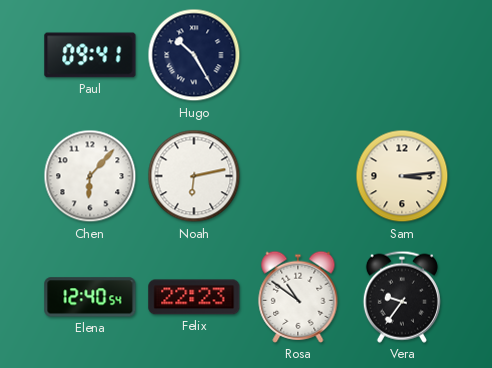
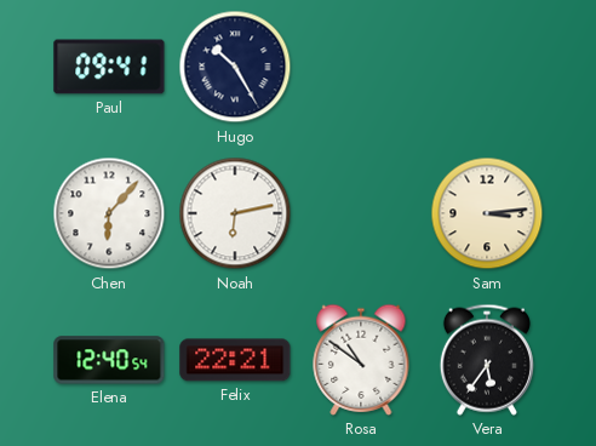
Felix: 22:23 -> 22:21
Vera: 9:36 -> 5:36
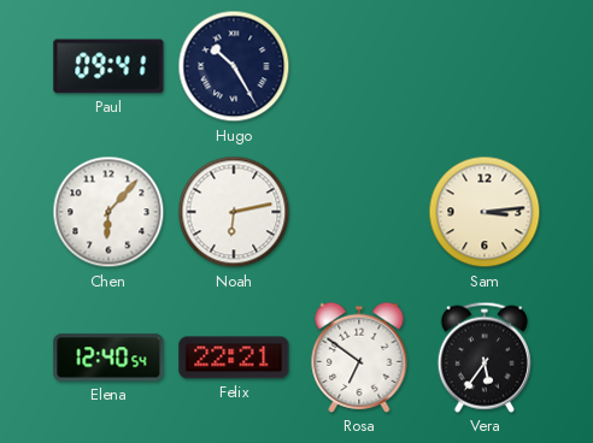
Rosa: 10:51 -> 6:51
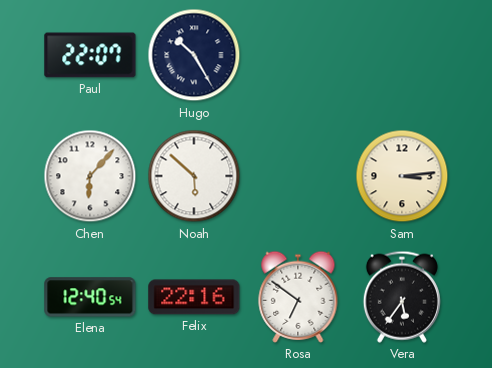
Paul: 09:41 -> 22:07
Noah: 6:13 -> 5:52
Felix: 22:21 -> 22:16
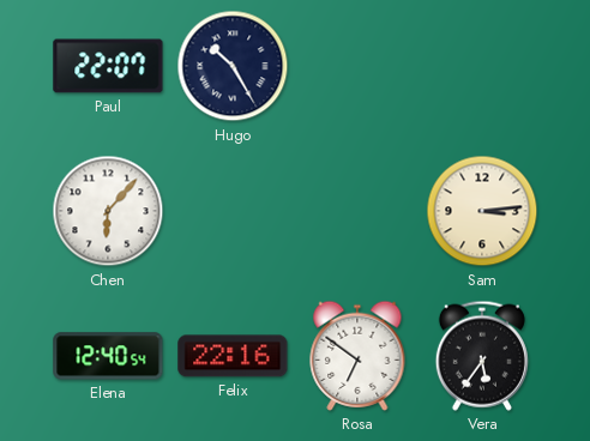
Noah: 5:52 -> none
